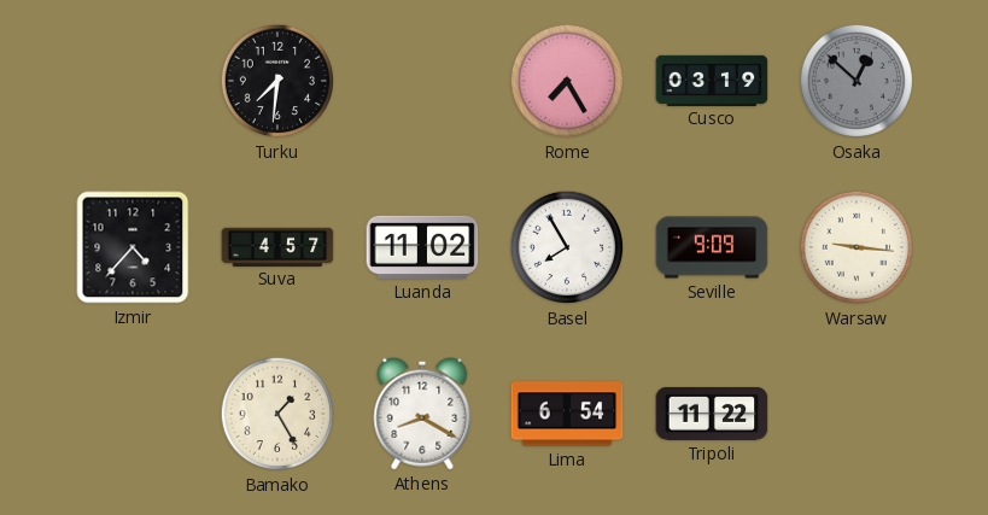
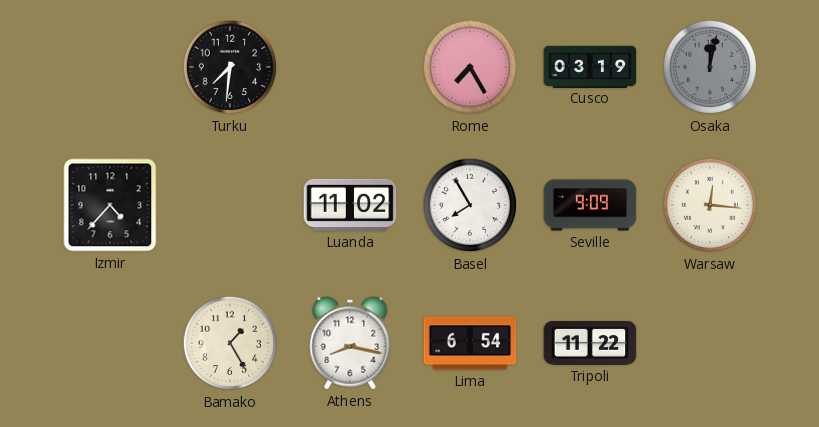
Osaka: 12:52 -> 12:02
Suva: 4:57 -> none
Warsaw: 9:16 -> 12:16
Athens: 8:20 -> 8:17
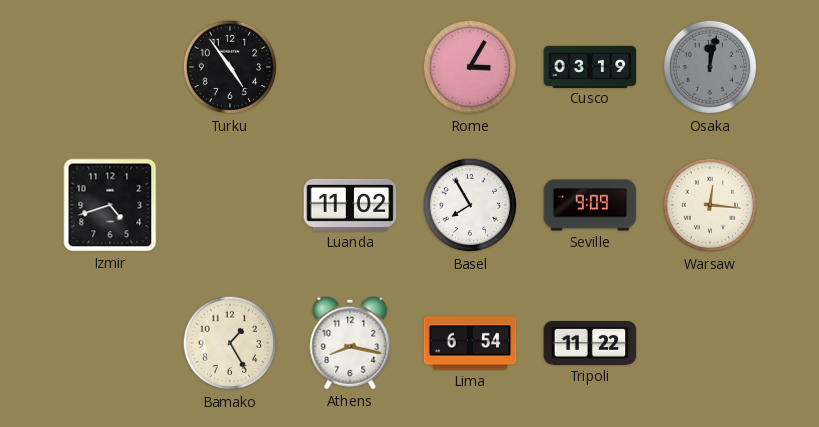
Turku: 7:31 -> 4:54
Rome: 7:25 -> 3:05
Izmir: 4:37 -> 4:42
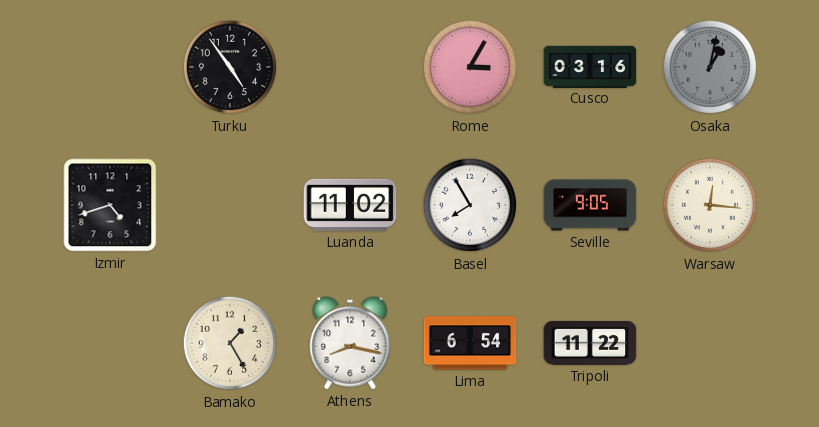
Cusco: 03:19 -> 03:16
Osaka: 12:02 -> 1:02
Seville: 9:09 -> 9:05
